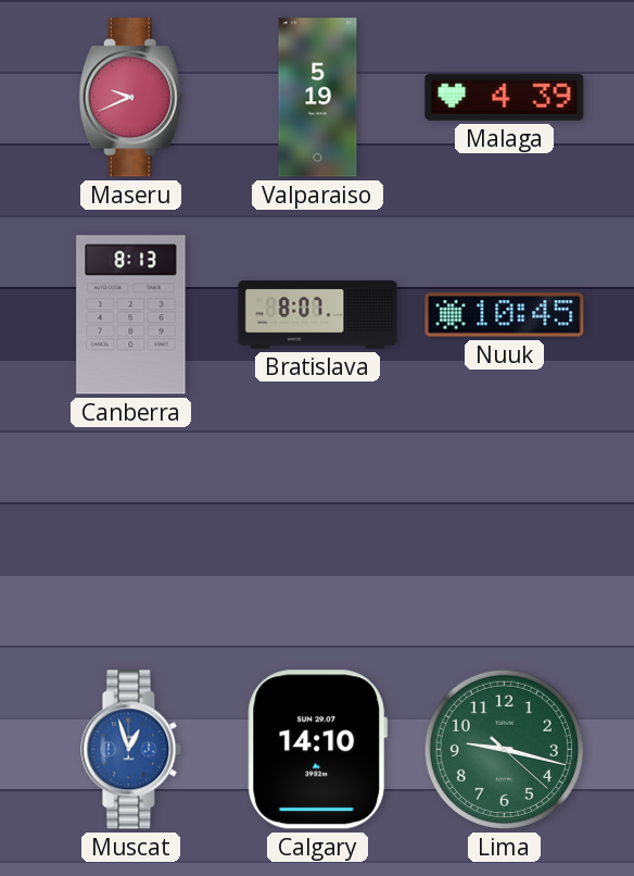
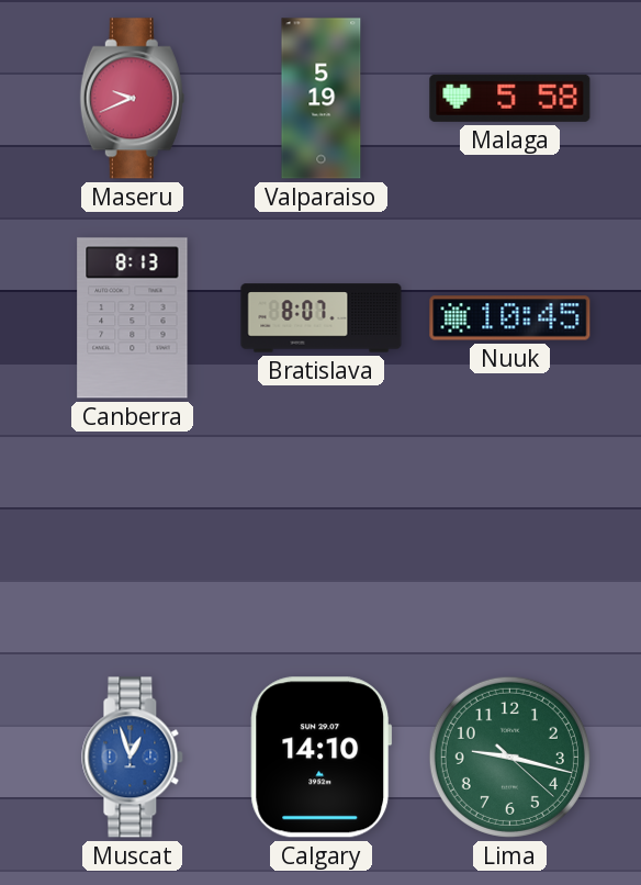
Malaga: 4:39 -> 5:58
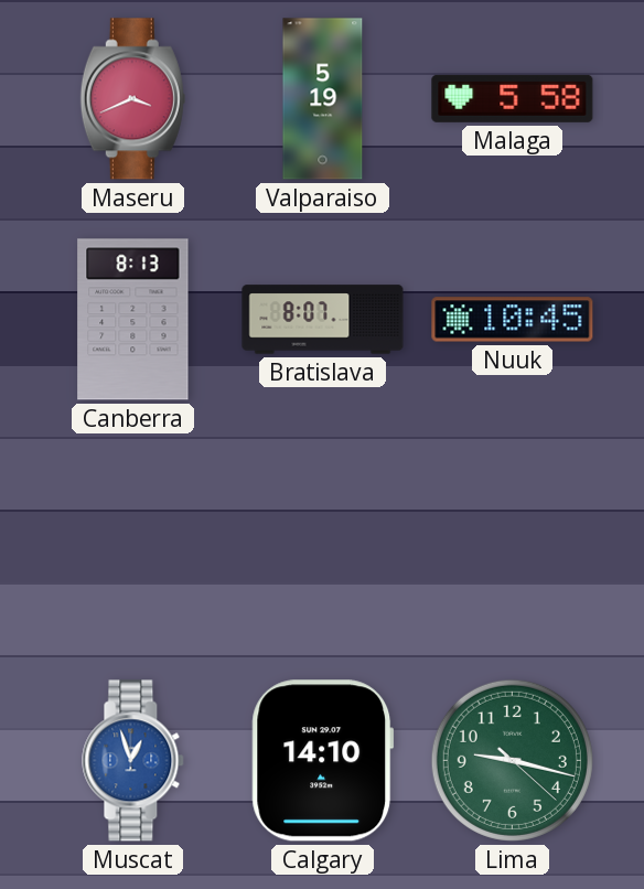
Maseru: 9:41 -> 3:41
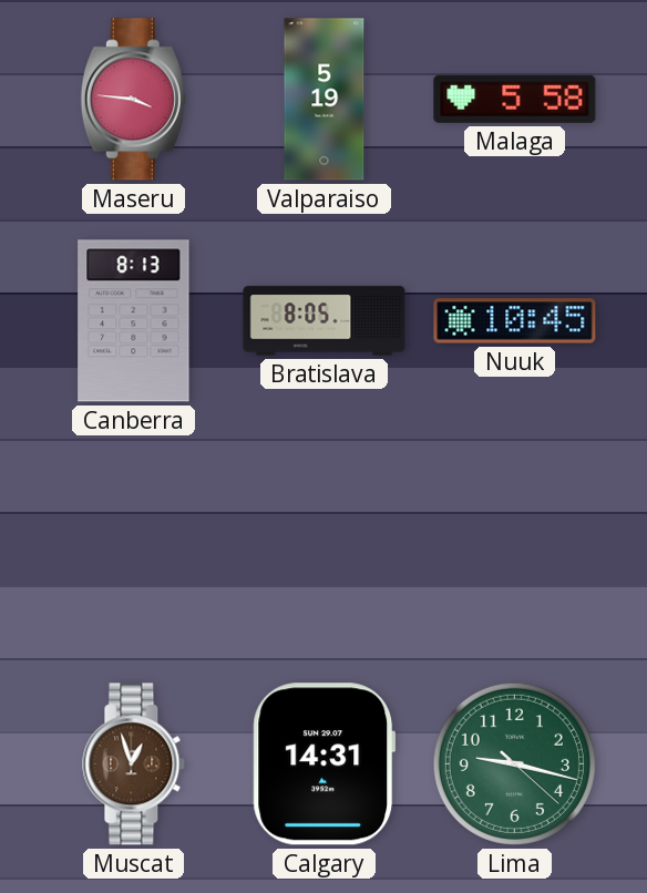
Maseru: 3:41 -> 3:46
Bratislava: 8:07 -> 8:05
Muscat dial: blue -> brown
Calgary: 14:10 -> 14:31
